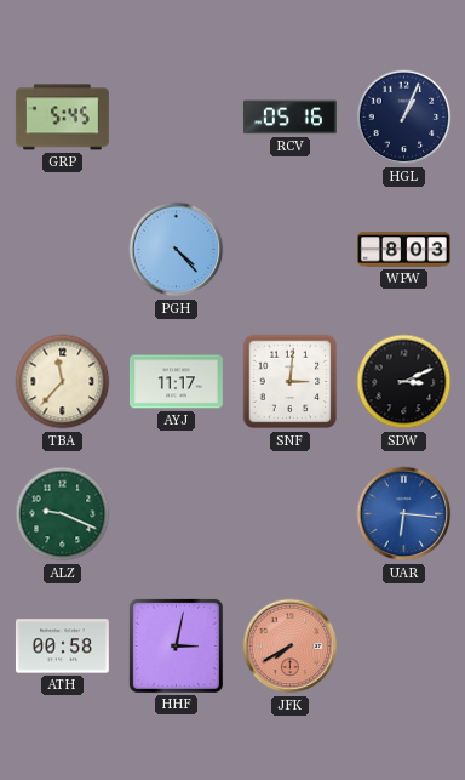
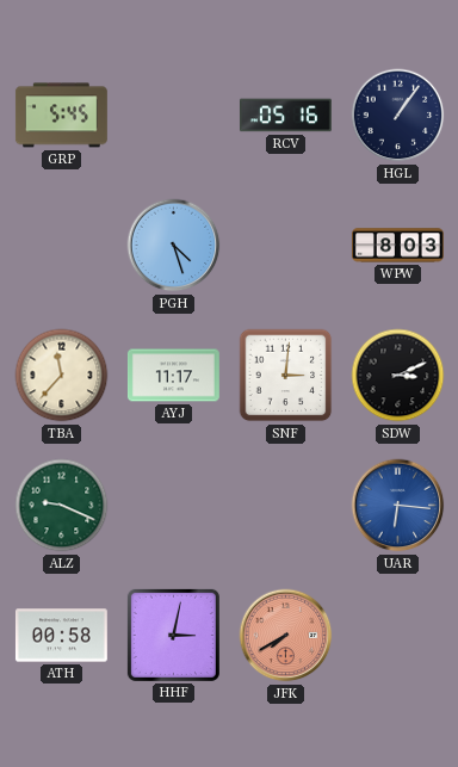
HGL: 1:04 -> 1:06
PGH: 4:23 -> 4:27
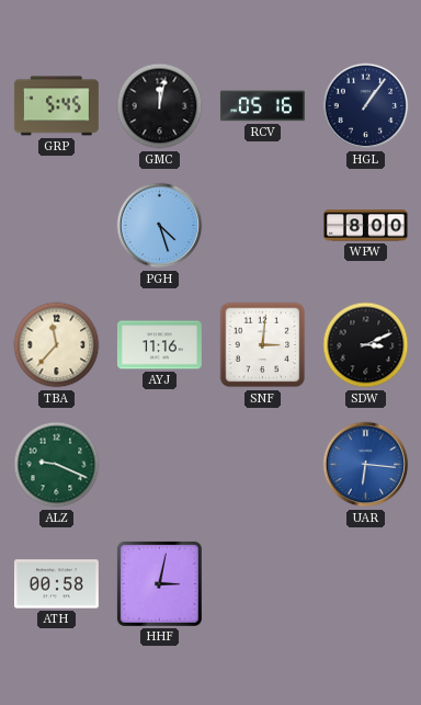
GMC: none -> 12:02
WPW: 8:03 -> 8:00
AYJ: 11:17 -> 11:16
JFK: 7:40 -> none
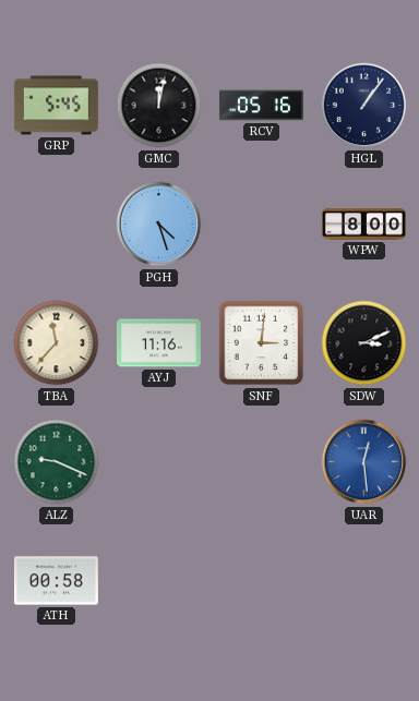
UAR: 6:16 -> 12:29
HHF: 3:02 -> none
